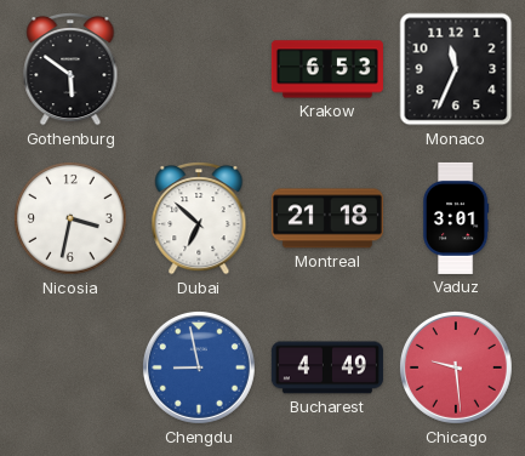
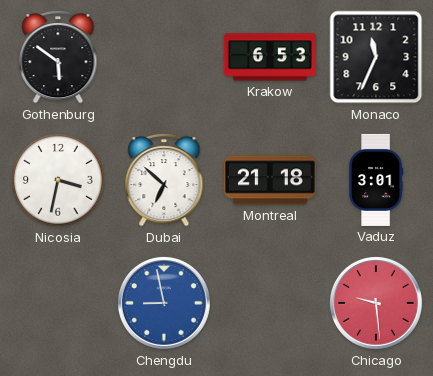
Bucharest: 4:49 -> none
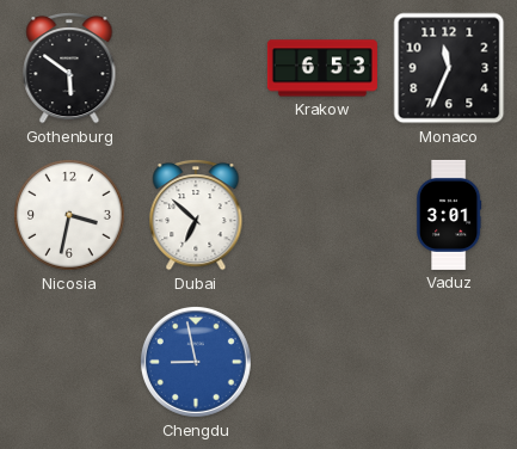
Montreal: 21:18 -> none
Chicago: 9:29 -> none
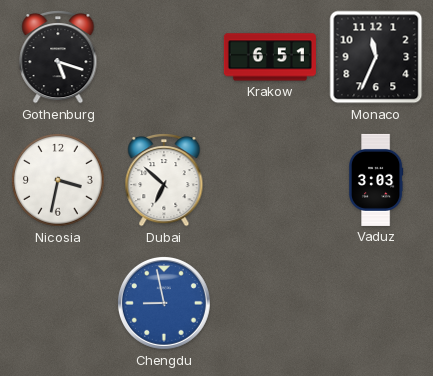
Gothenburg: 5:51 -> 5:18
Krakow: 6:53 -> 6:51
Vaduz: 3:01 -> 3:03
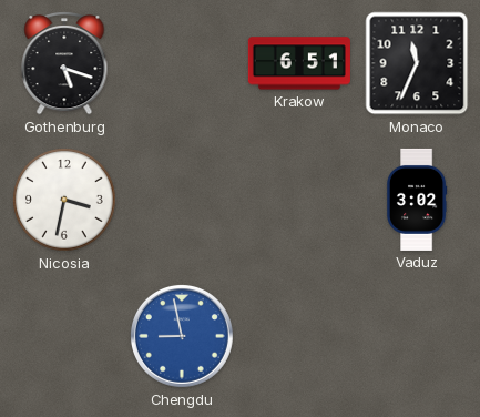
Dubai: 6:52 -> none
Vaduz: 3:03 -> 3:02
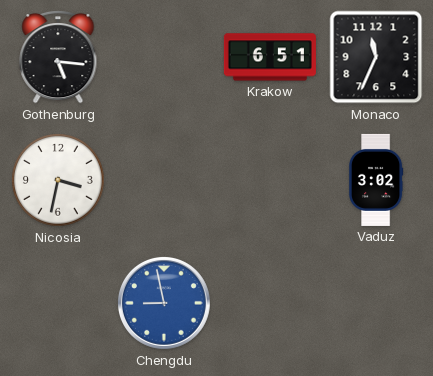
Gothenburg: 5:18 -> 5:16
